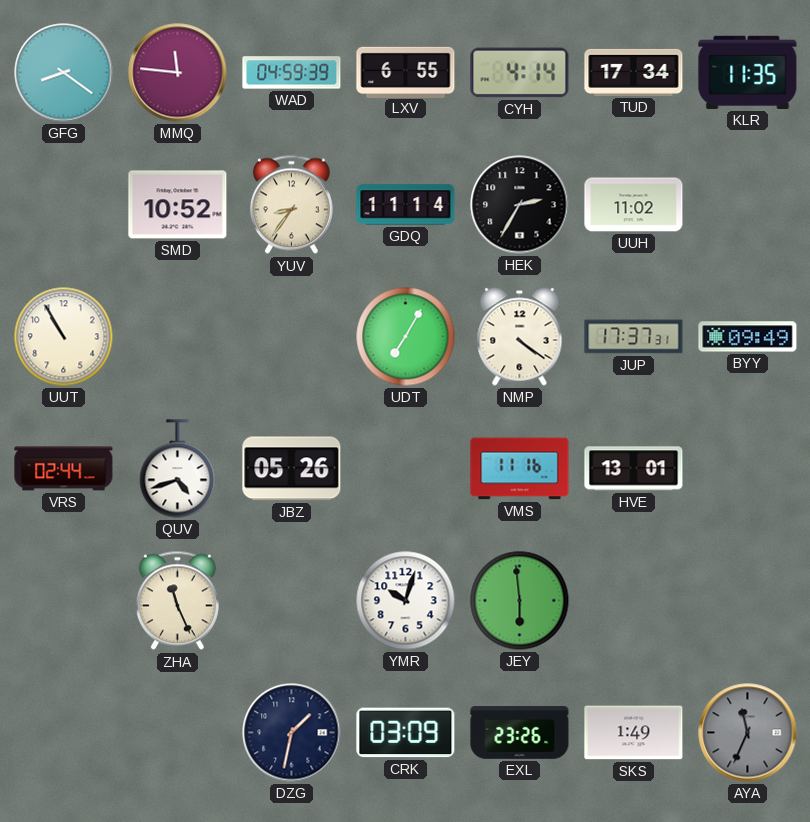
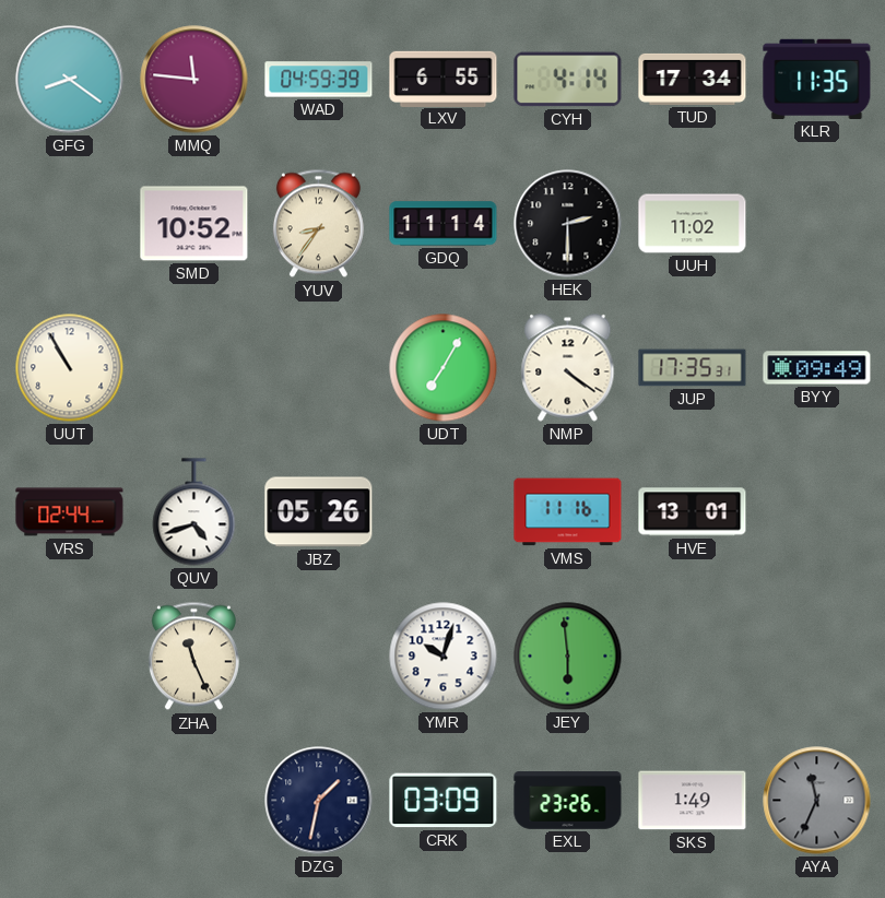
HEK: 2:35 -> 2:30
JUP: 17:37 -> 17:35
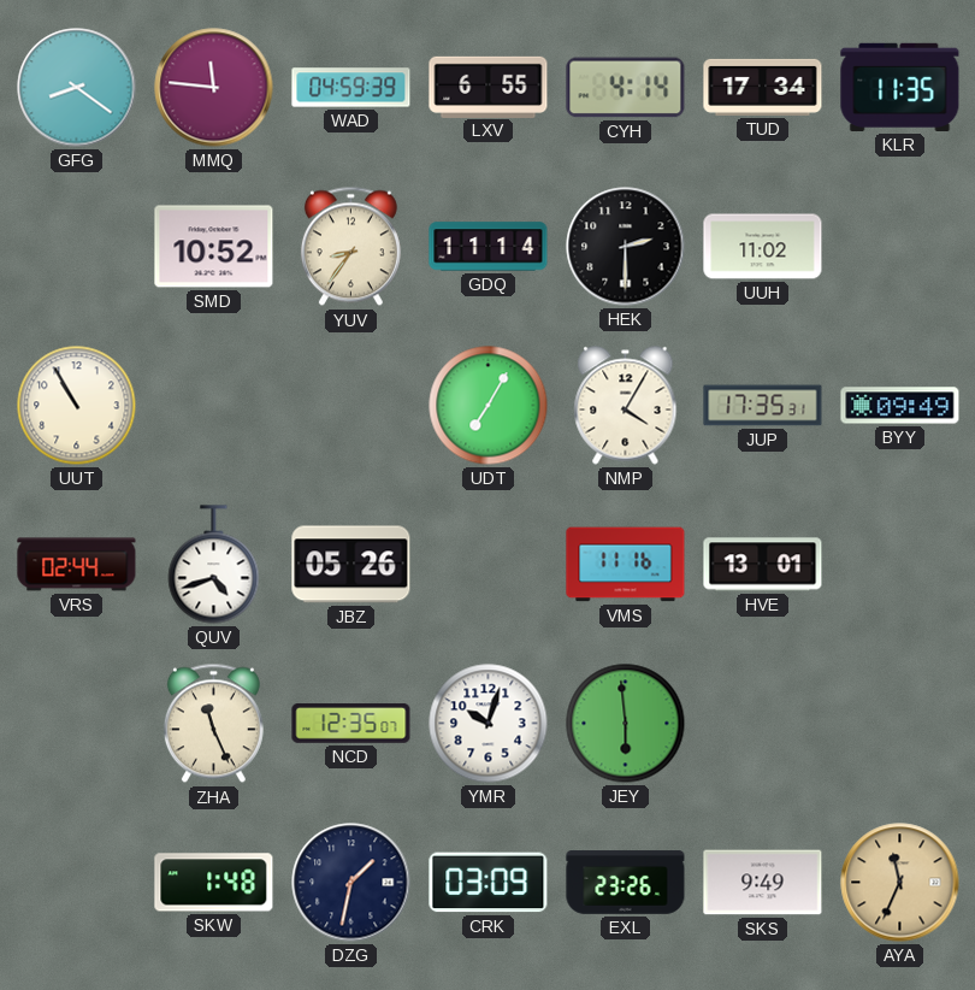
NMP: 4:21 -> 4:05
NCD: none -> 12:35
SKW: none -> 1:48
SKS: 1:49 -> 9:49
AYA dial: grey -> champagne
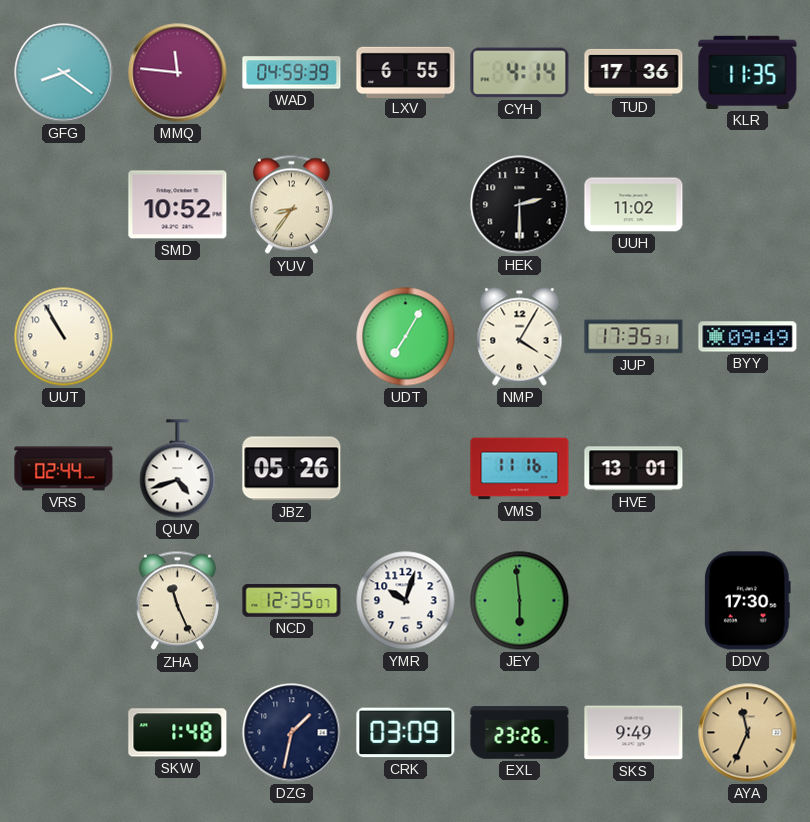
TUD: 17:34 -> 17:36
GDQ: 11:14 -> none
DDV: none -> 17:30
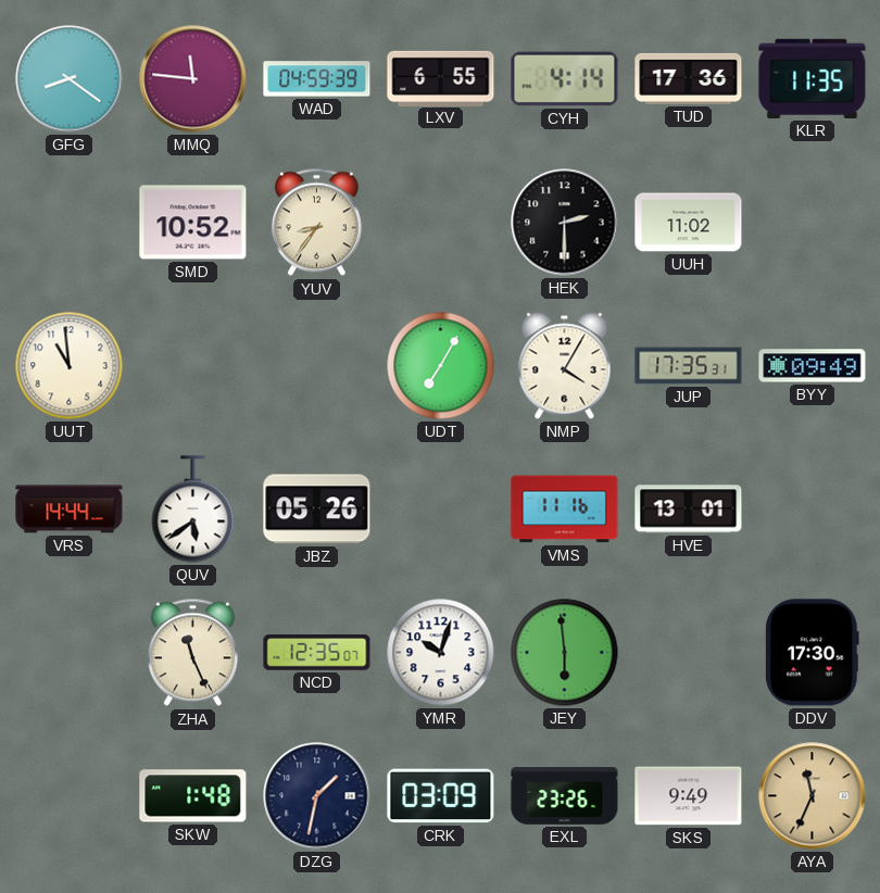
UUT: 10:55 -> 10:59
VRS: 02:44 -> 14:44
QUV: 4:42 -> 5:39
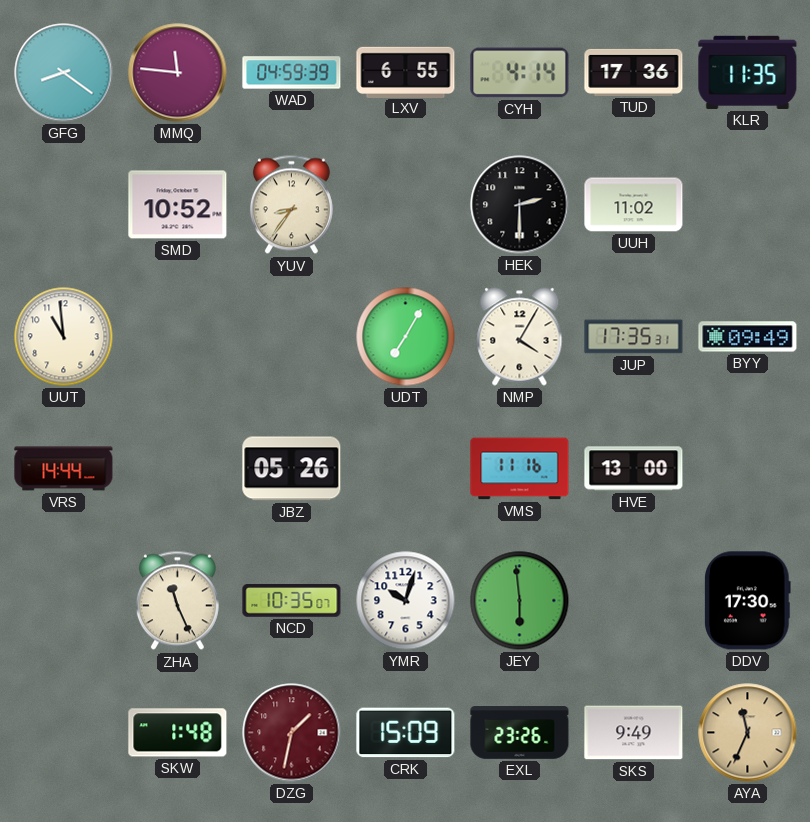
QUV: 5:39 -> none
HVE: 13:01 -> 13:00
NCD: 12:35 -> 10:35
DZG dial: navy -> burgundy
CRK: 03:09 -> 15:09
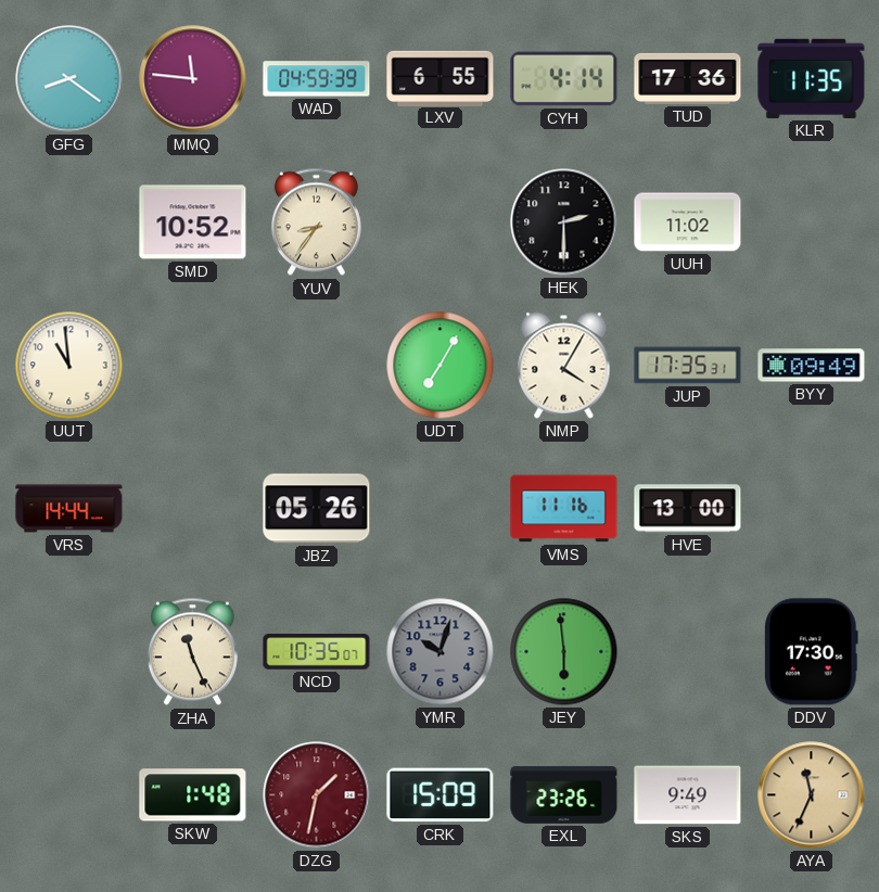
YMR dial: white -> grey
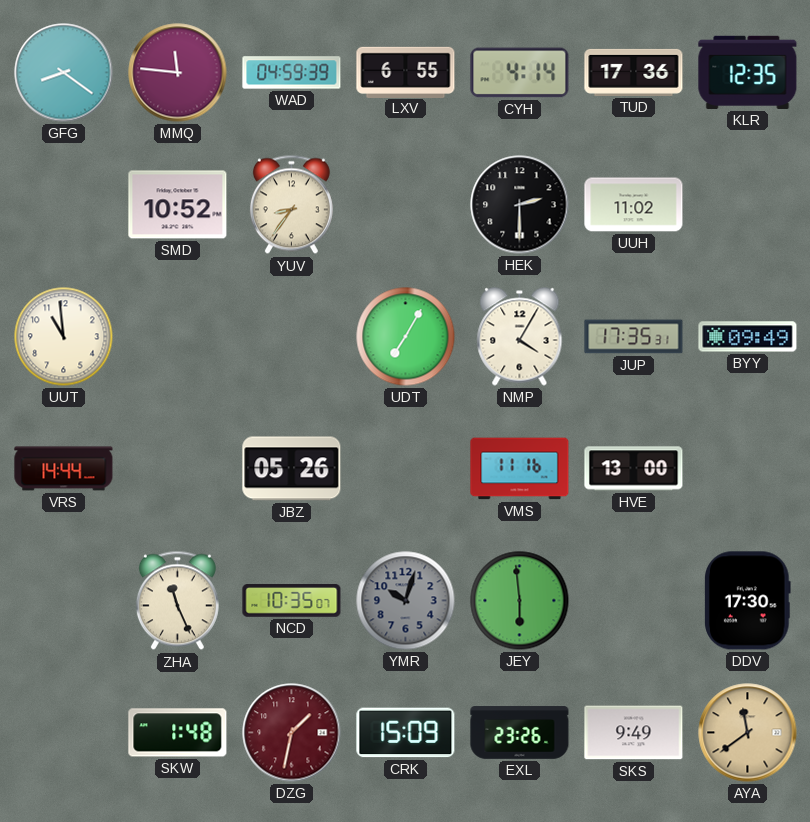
KLR: 11:35 -> 12:35
AYA: 11:34 -> 11:39
